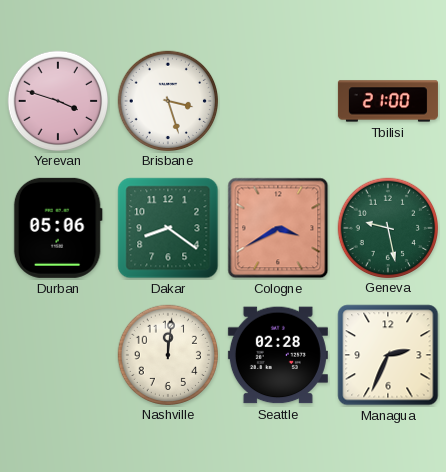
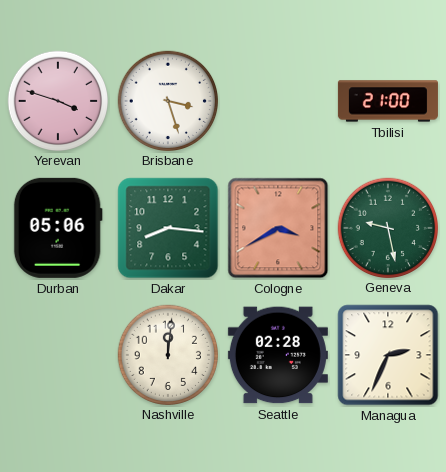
Dakar: 8:21 -> 8:16
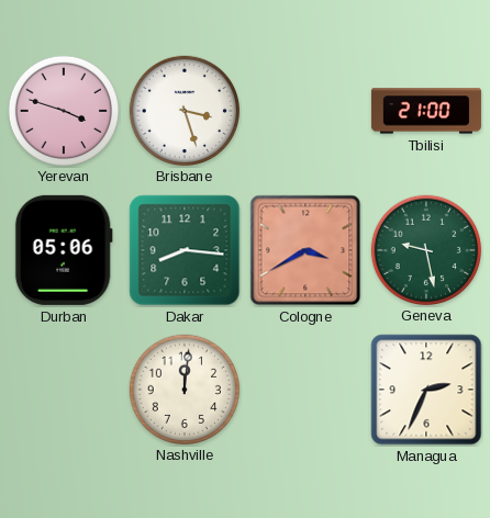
Seattle: 02:28 -> none
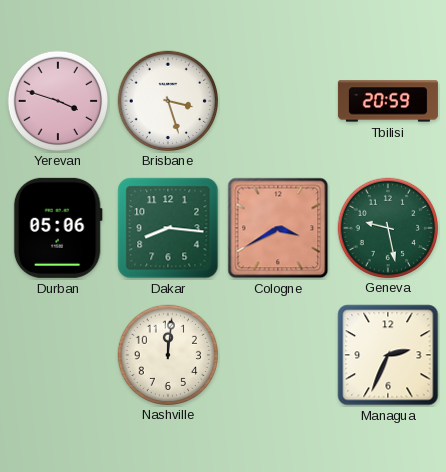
Tbilisi: 21:00 -> 20:59
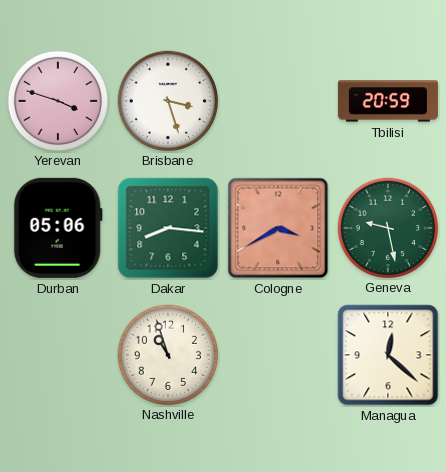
Nashville: 12:01 -> 10:57
Managua: 2:34 -> 12:22
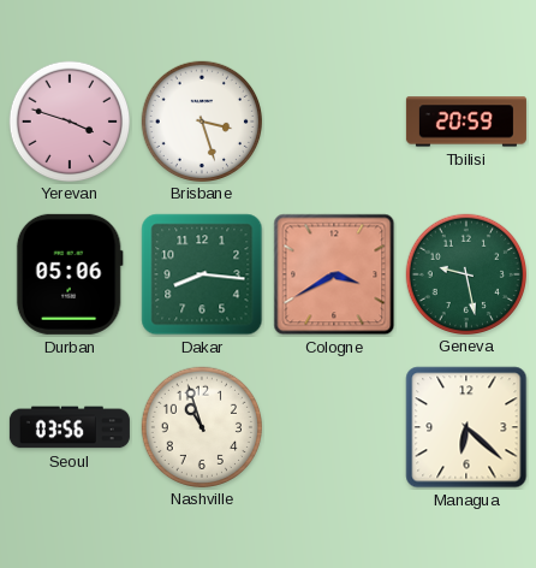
Seoul: none -> 03:56
Managua: 12:22 -> 6:22
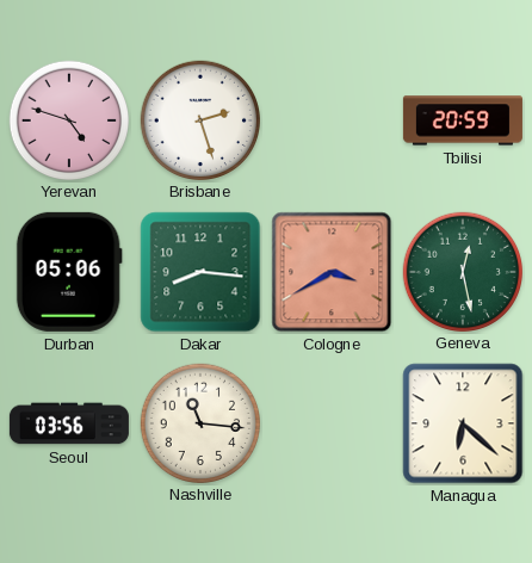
Yerevan: 3:48 -> 4:48
Brisbane: 3:27 -> 2:27
Geneva: 9:28 -> 12:28
Nashville: 10:57 -> 11:16
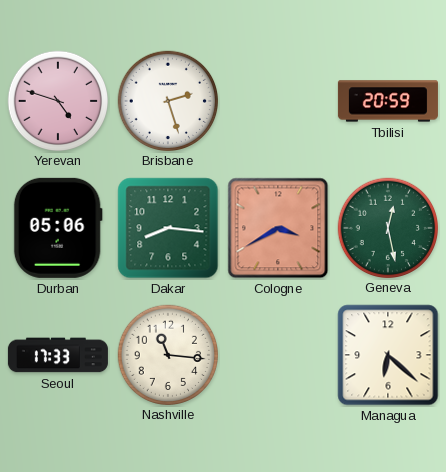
Seoul: 03:56 -> 17:33
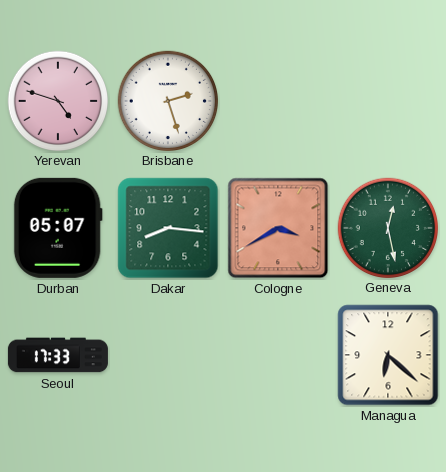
Tbilisi: 20:59 -> none
Durban: 05:06 -> 05:07
Nashville: 11:16 -> none
